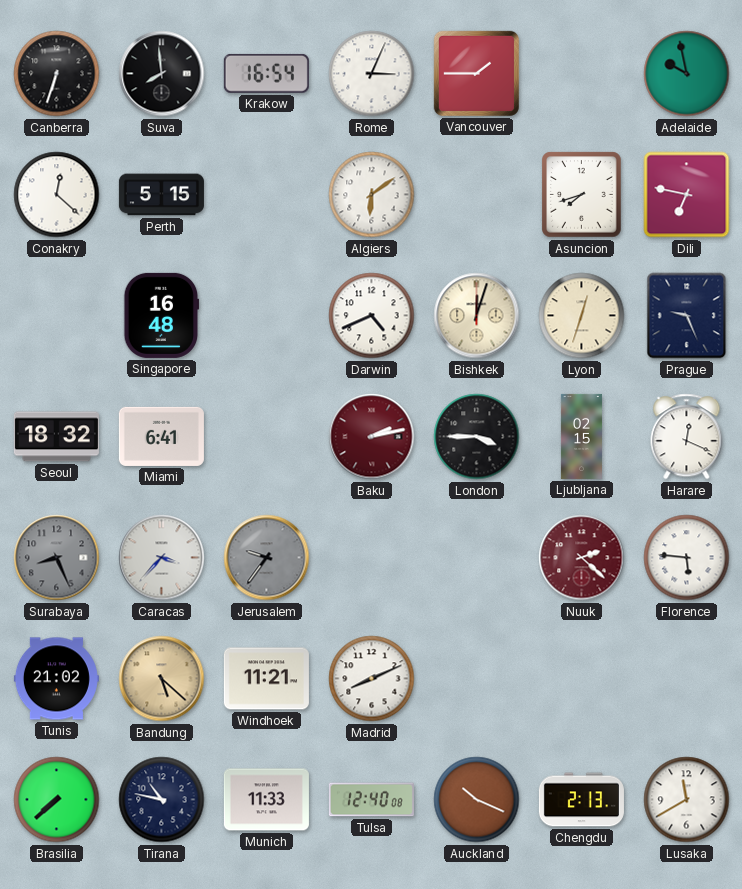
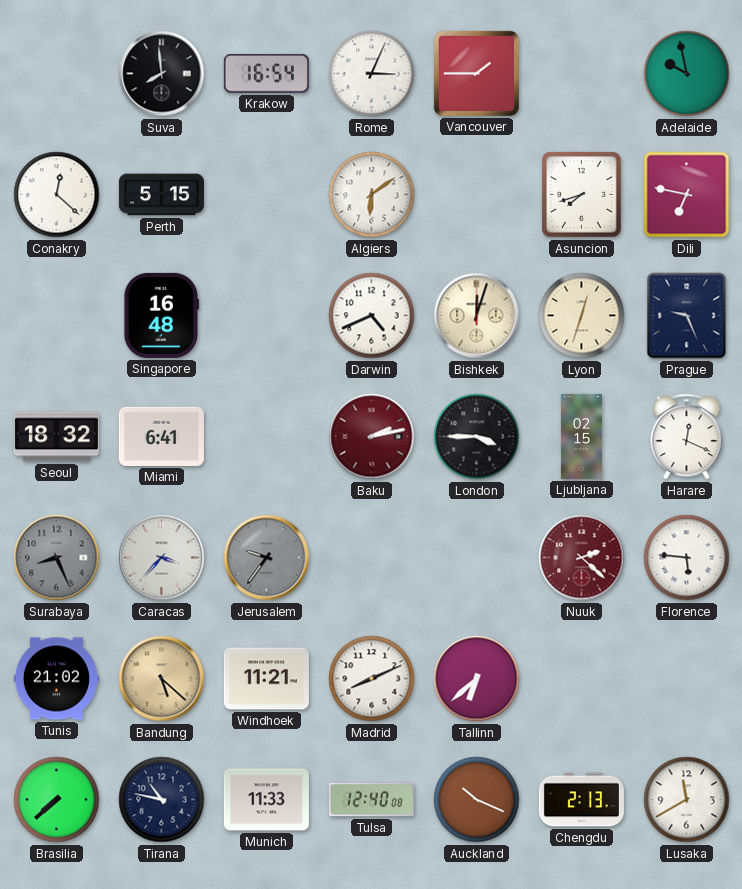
Canberra: 6:33 -> none
Tallinn: none -> 6:38
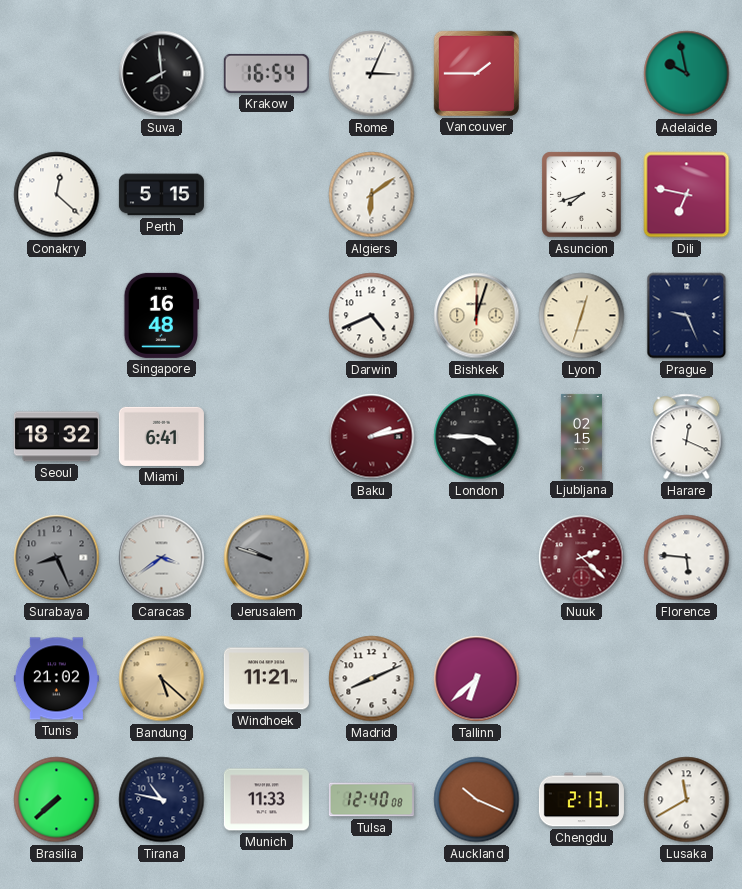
Caracas: 3:37 -> 3:39
Jerusalem: 9:36 -> 9:48
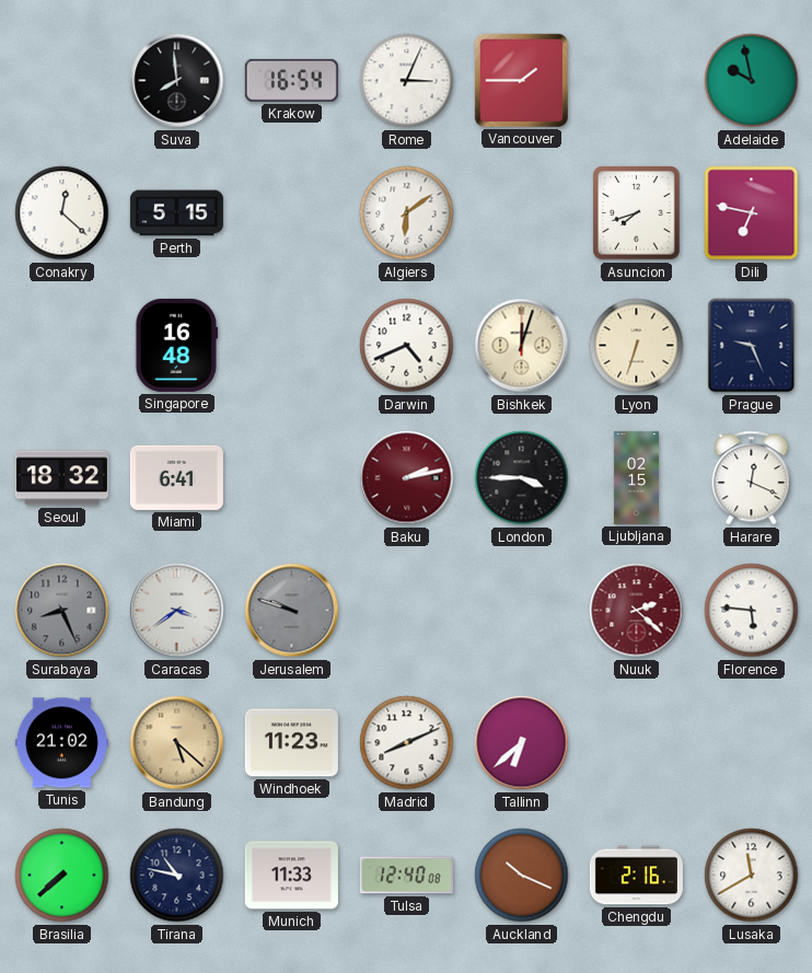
Lyon: 12:33 -> 6:33
Windhoek: 11:21 -> 11:23
Chengdu: 2:13 -> 2:16
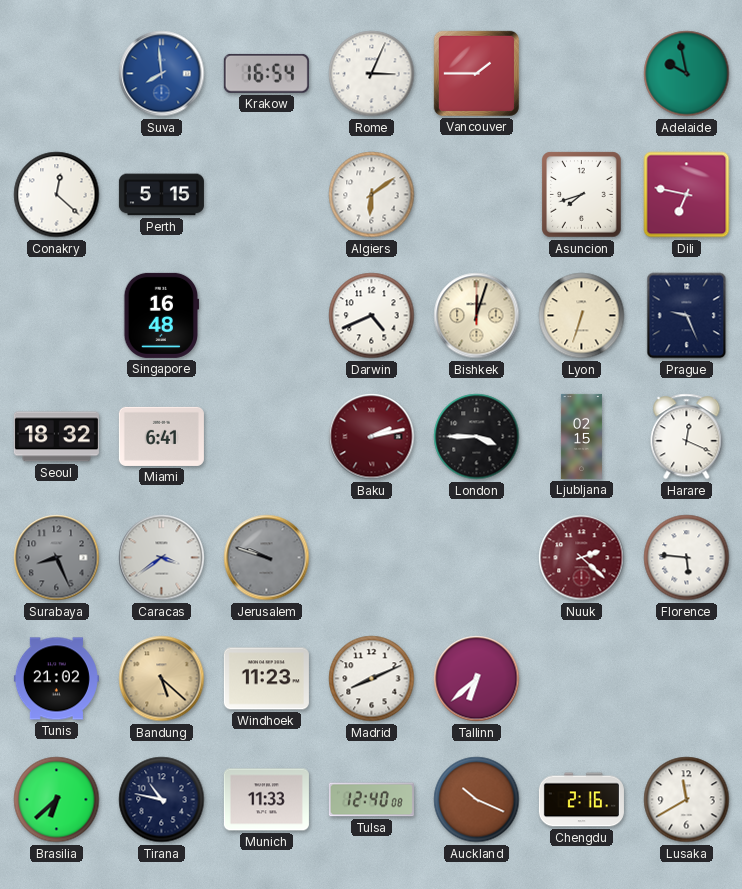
Suva dial: black -> blue
Brasilia: 7:38 -> 6:38
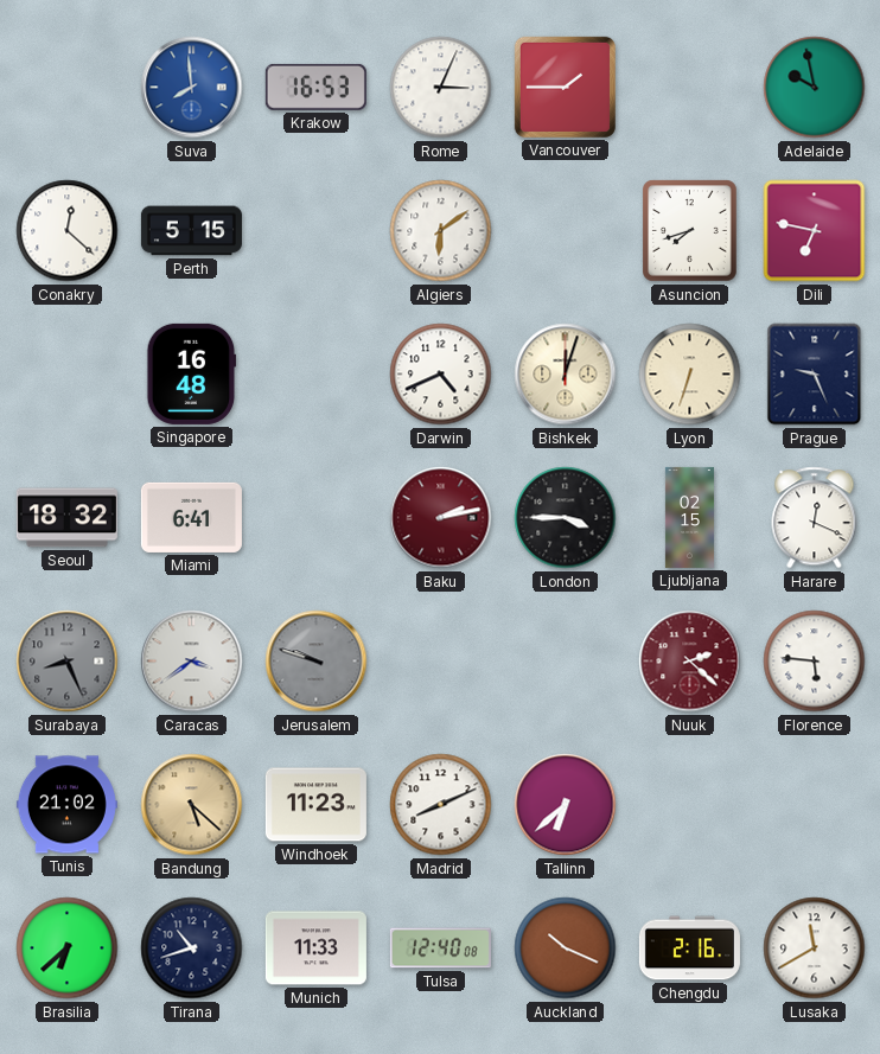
Krakow: 16:54 -> 16:53
Tirana: 10:47 -> 10:42
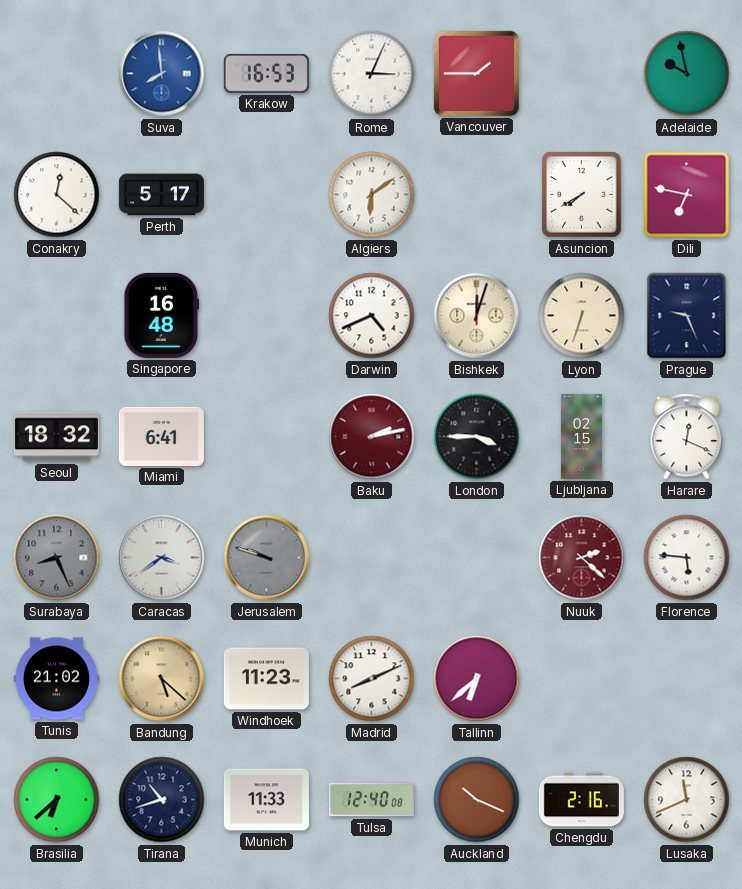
Perth: 5:15 -> 5:17
Asuncion: 7:42 -> 7:40
Lusaka: 11:40 -> 11:41
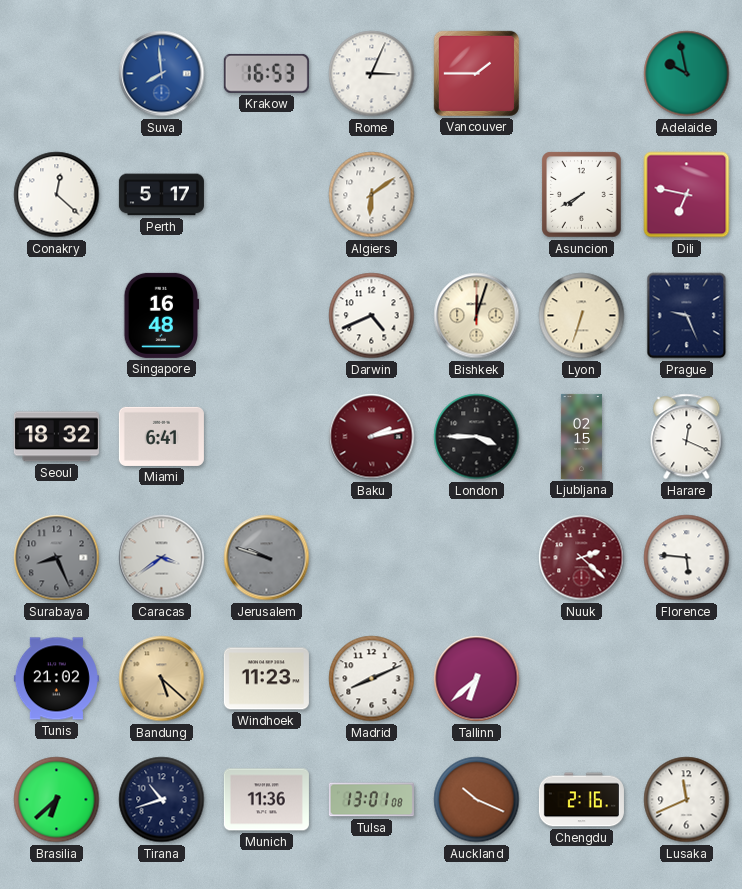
Munich: 11:33 -> 11:36
Tulsa: 12:40 -> 13:01
